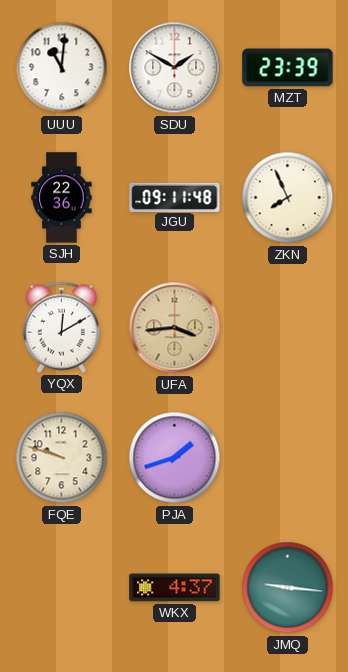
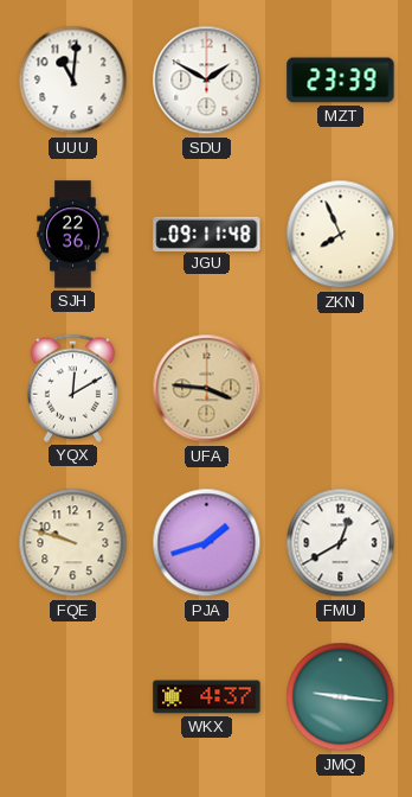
UFA: 3:44 -> 3:46
FMU: none -> 12:40
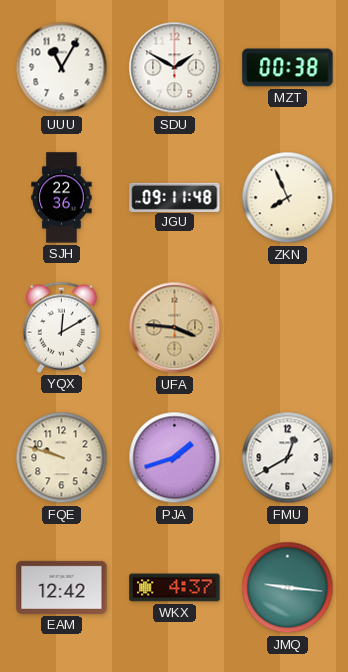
UUU: 11:01 -> 11:05
MZT: 23:39 -> 00:38
EAM: none -> 12:42
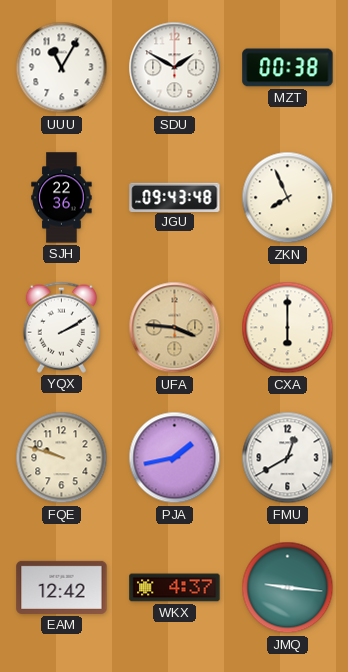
JGU: 09:11 -> 09:43
YQX: 12:10 -> 2:10
CXA: none -> 6:00
PJA: 1:42 -> 1:43
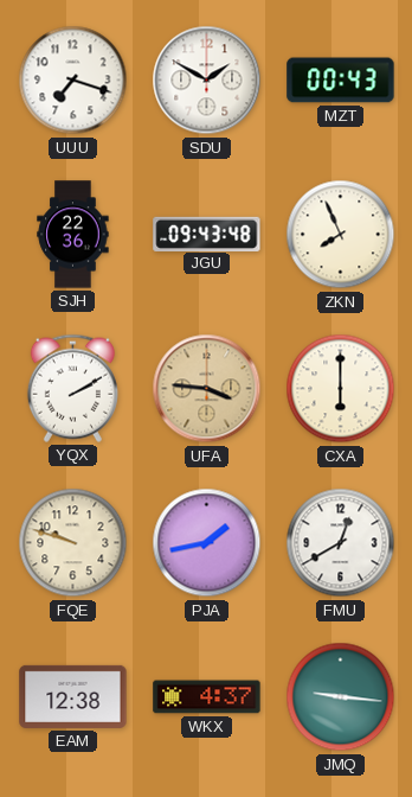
UUU: 11:05 -> 7:18
MZT: 00:38 -> 00:43
EAM: 12:42 -> 12:38
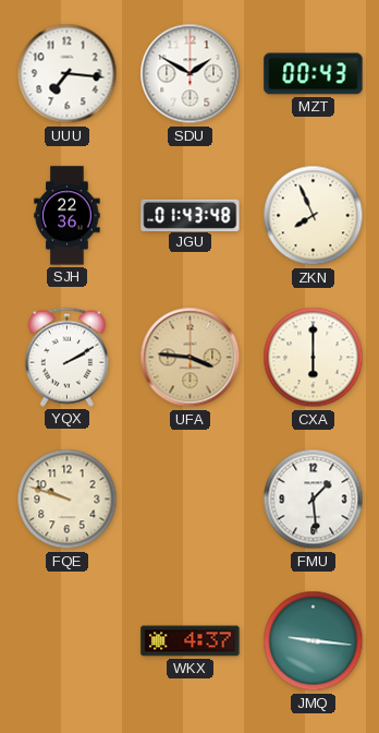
UUU: 7:18 -> 7:16
JGU: 09:43 -> 01:43
PJA: 1:43 -> none
FMU: 12:40 -> 1:29
EAM: 12:38 -> none
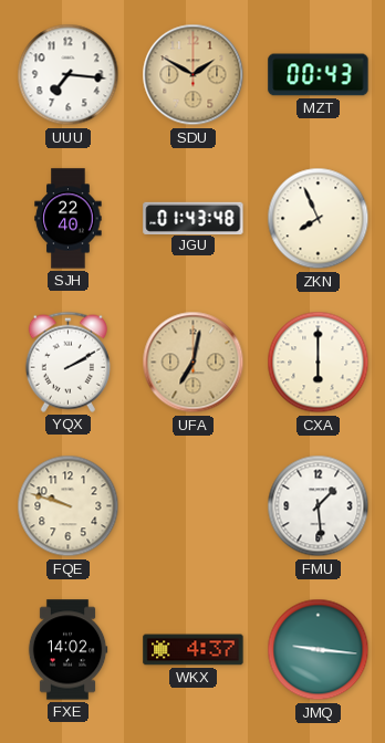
SDU dial: white -> champagne
SJH: 22:36 -> 22:40
UFA: 3:46 -> 7:02
FXE: none -> 14:02
